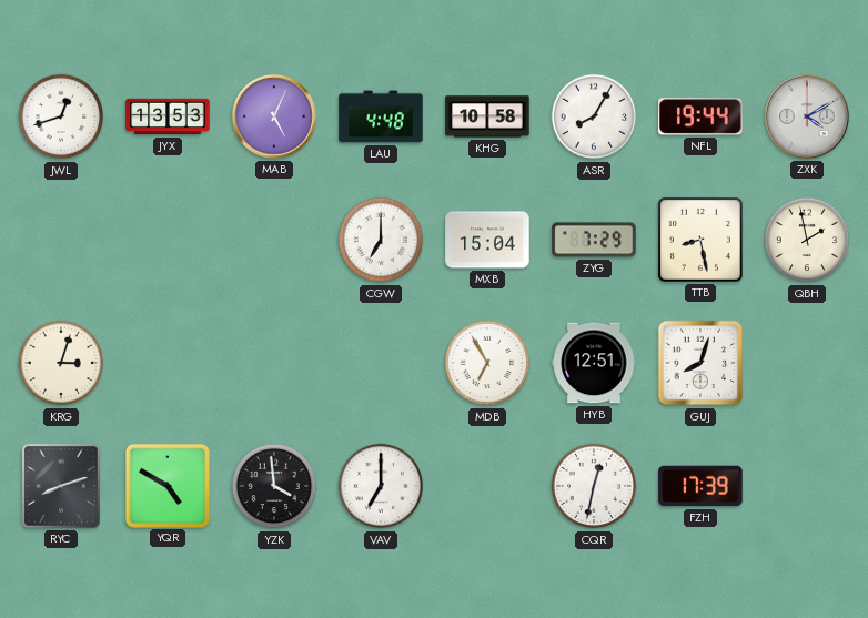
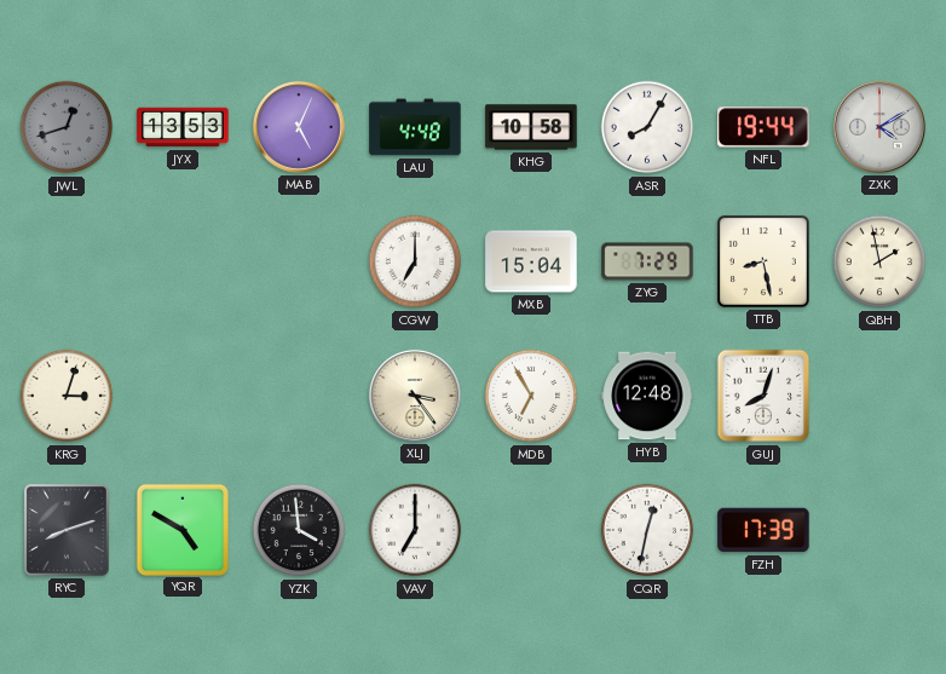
JWL dial: white -> grey
XLJ: none -> 3:24
HYB: 12:51 -> 12:48
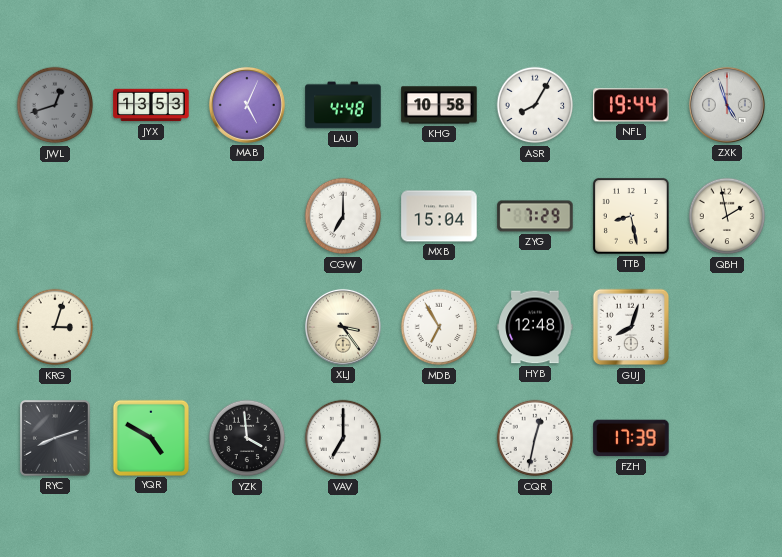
ZXK: 4:10 -> 4:57
